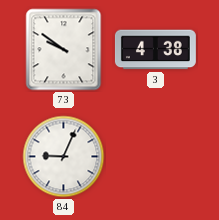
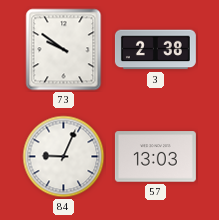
3: 4:38 -> 2:38
57: none -> 13:03
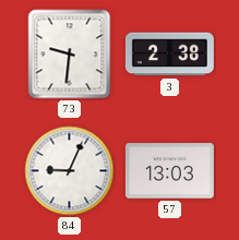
73: 9:51 -> 9:31
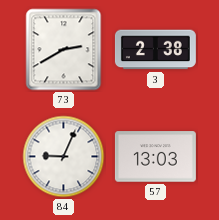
73: 9:31 -> 2:40
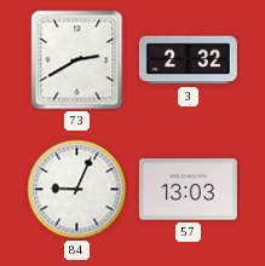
3: 2:38 -> 2:32
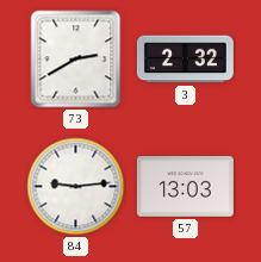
84: 9:04 -> 9:14
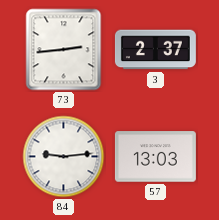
73: 2:40 -> 2:44
3: 2:32 -> 2:37
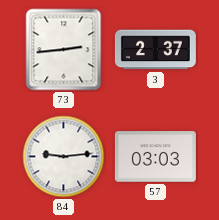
57: 13:03 -> 03:03
